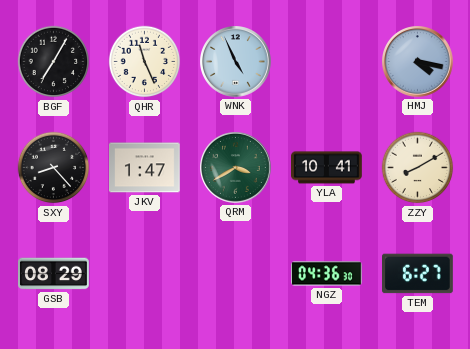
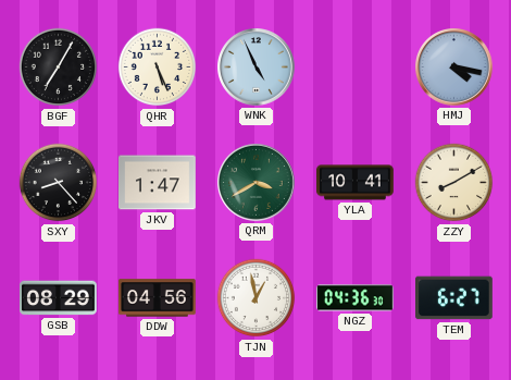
QHR: 11:26 -> 5:26
DDW: none -> 04:56
TJN: none -> 12:58
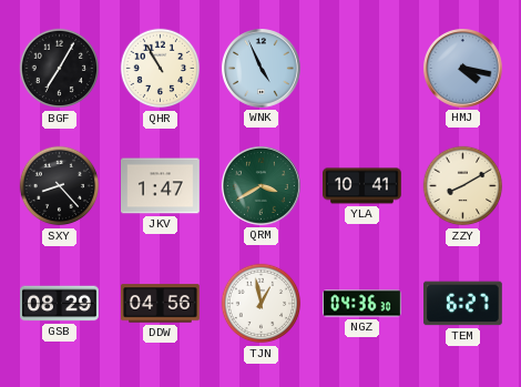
QHR: 5:26 -> 10:55
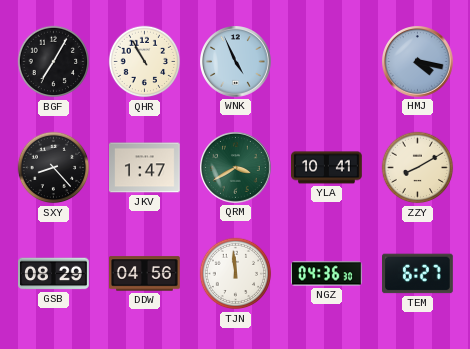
TJN: 12:58 -> 11:59
